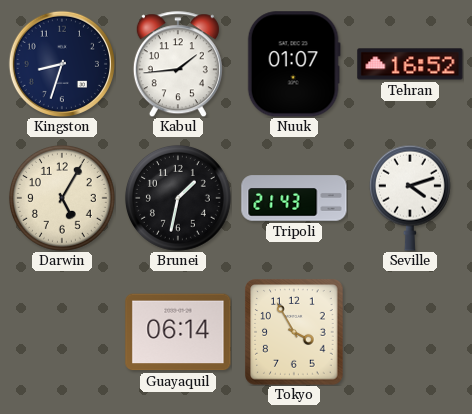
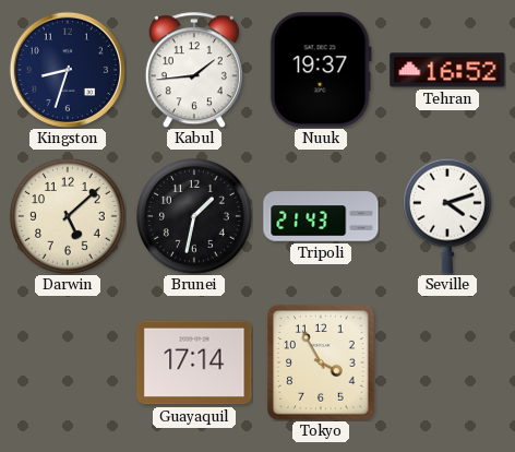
Nuuk: 01:07 -> 19:37
Darwin: 5:05 -> 5:08
Guayaquil: 06:14 -> 17:14
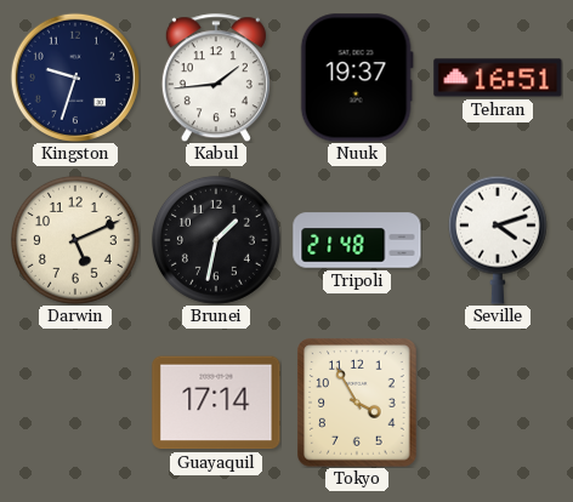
Kingston: 8:33 -> 9:33
Tehran: 16:52 -> 16:51
Darwin: 5:08 -> 5:11
Tripoli: 21:43 -> 21:48
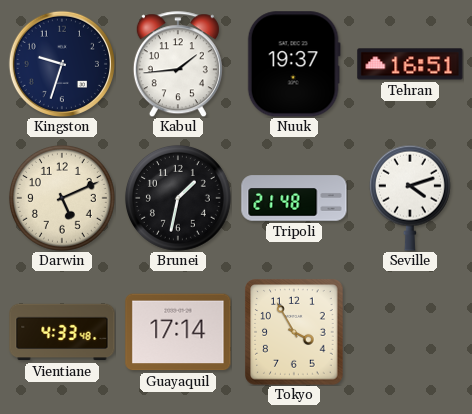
Vientiane: none -> 4:33
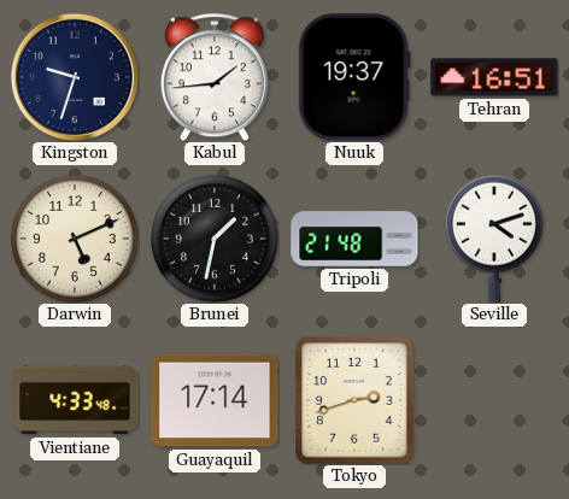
Tokyo: 3:55 -> 2:42
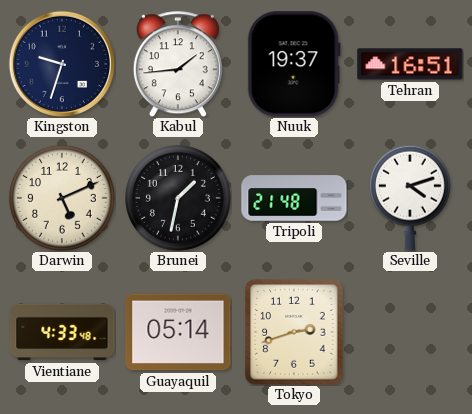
Guayaquil: 17:14 -> 05:14
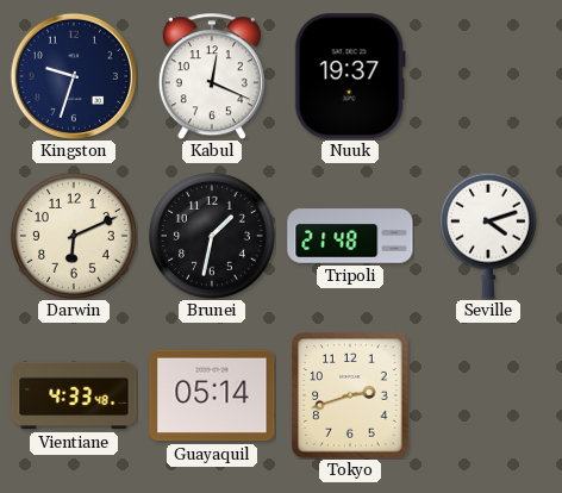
Kabul: 1:44 -> 12:19
Tehran: 16:51 -> none
Darwin: 5:11 -> 6:11
